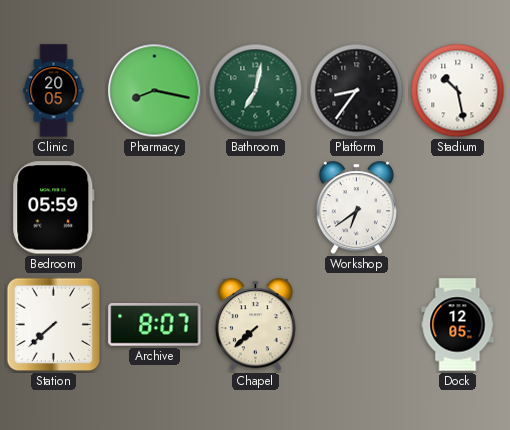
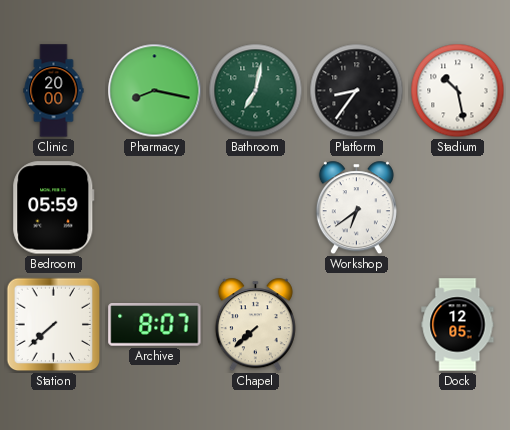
Clinic: 20:05 -> 20:00
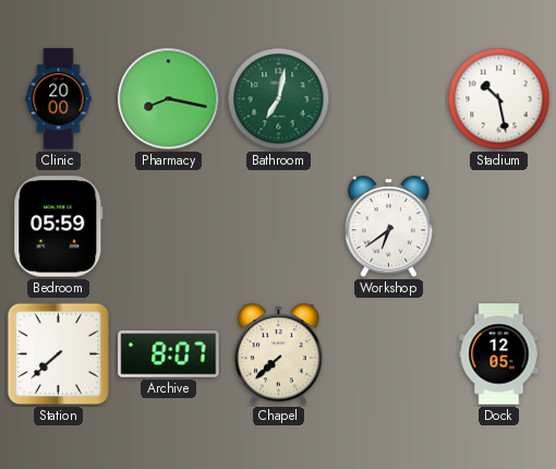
Platform: 8:36 -> none
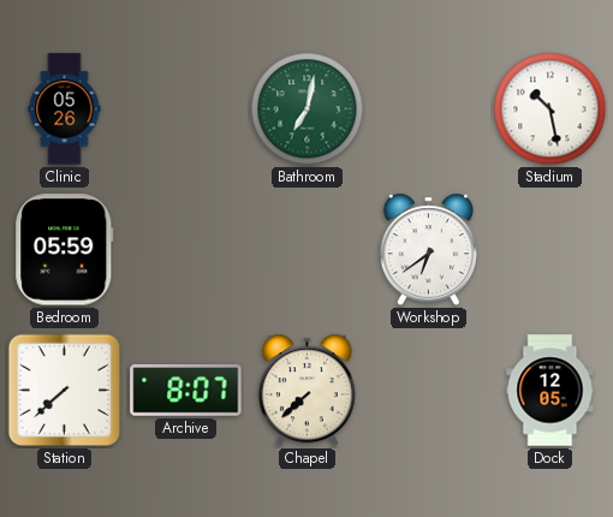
Clinic: 20:00 -> 05:26
Pharmacy: 8:17 -> none
